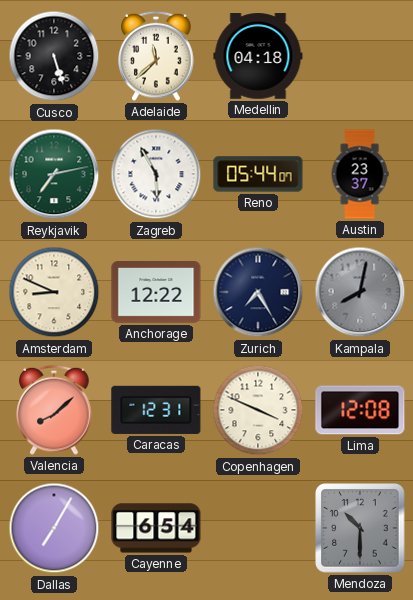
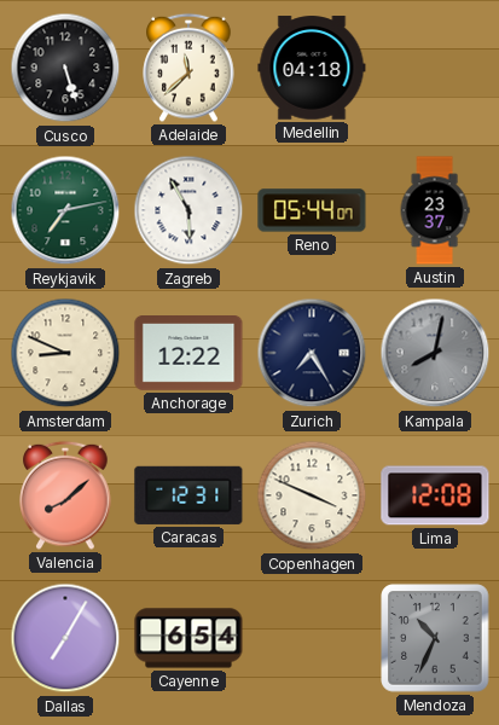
Mendoza: 10:30 -> 10:34
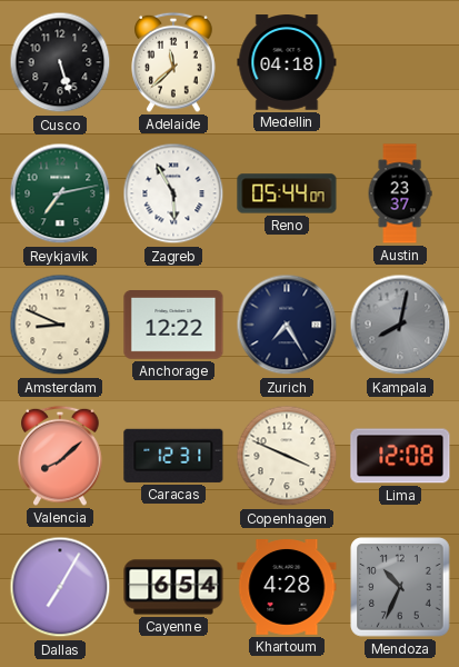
Khartoum: none -> 4:28
